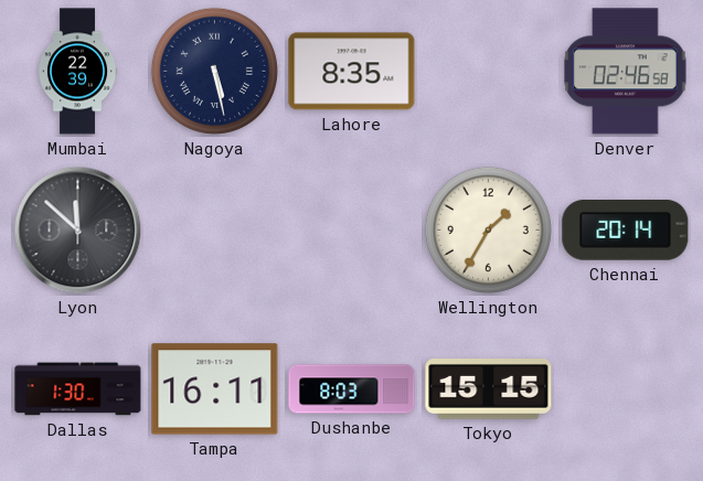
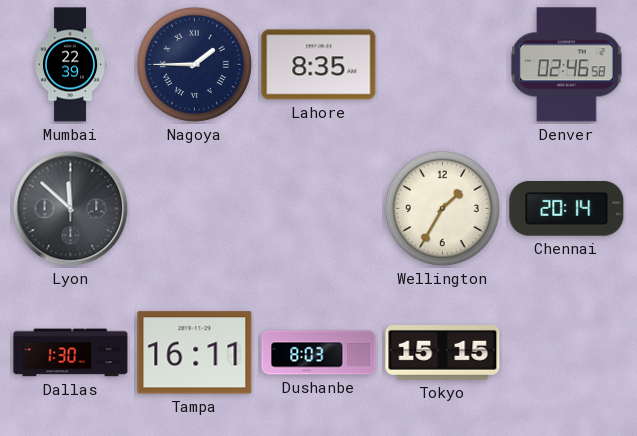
Nagoya: 5:28 -> 1:45
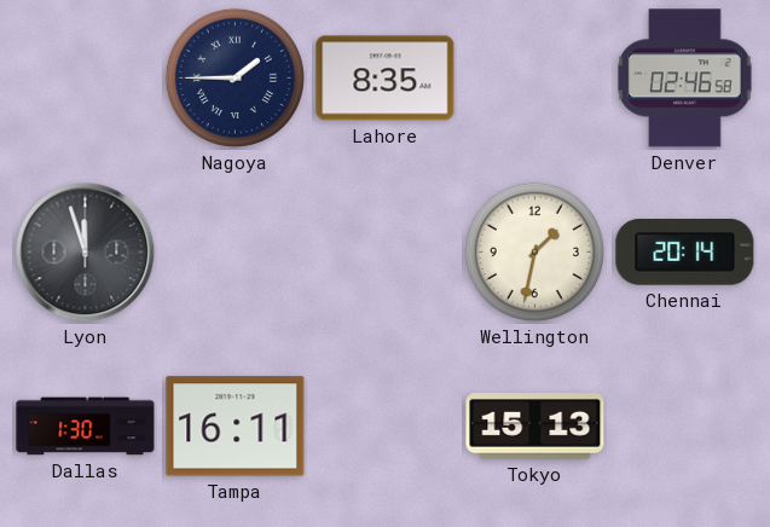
Mumbai: 22:39 -> none
Lyon: 11:52 -> 11:57
Wellington: 1:35 -> 1:32
Dushanbe: 8:03 -> none
Tokyo: 15:15 -> 15:13
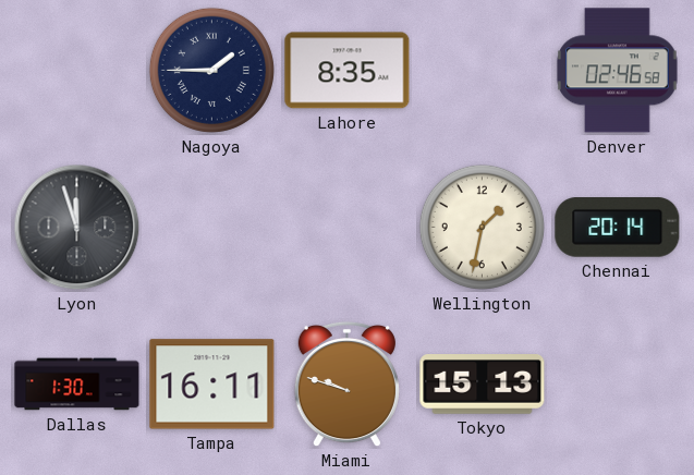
Miami: none -> 9:48
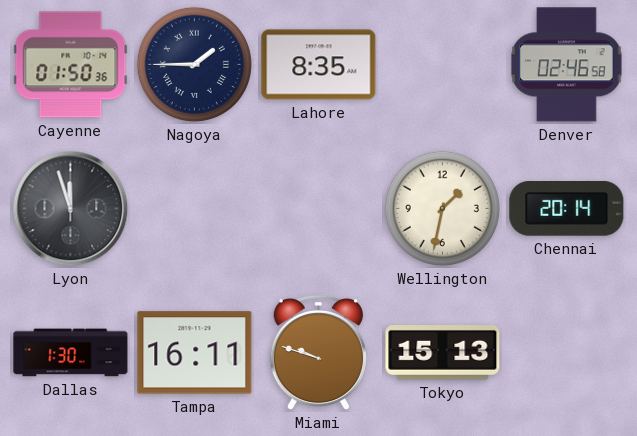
Cayenne: none -> 01:50
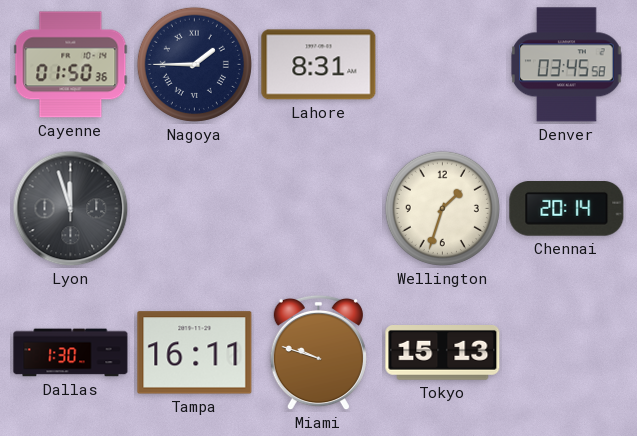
Lahore: 8:35 -> 8:31
Denver: 02:46 -> 03:45
Wellington: 1:32 -> 1:33
